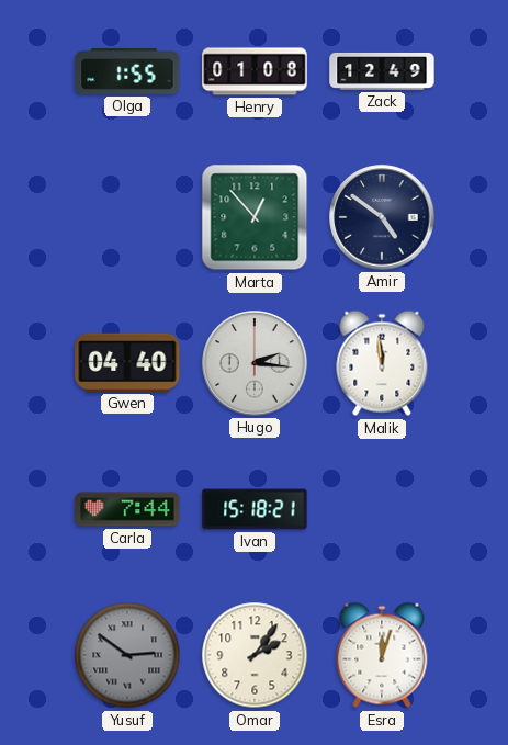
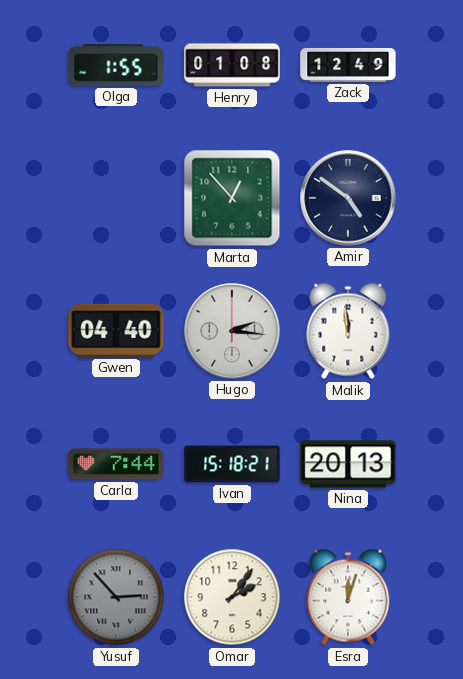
Nina: none -> 20:13
Yusuf: 2:51 -> 2:53
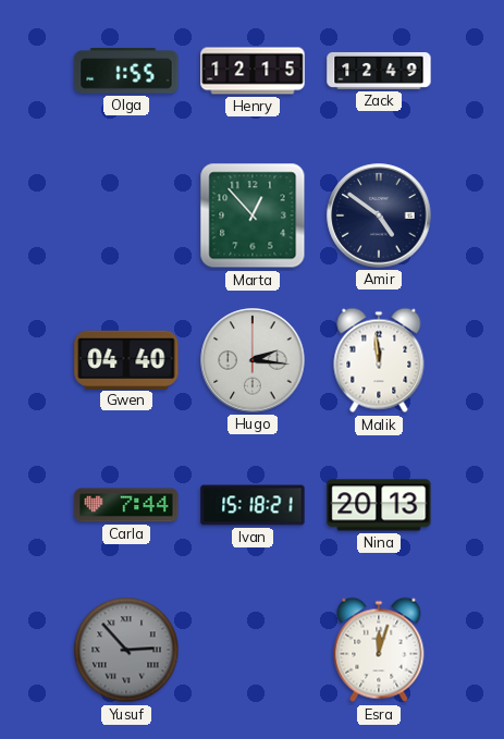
Henry: 01:08 -> 12:15
Omar: 2:06 -> none
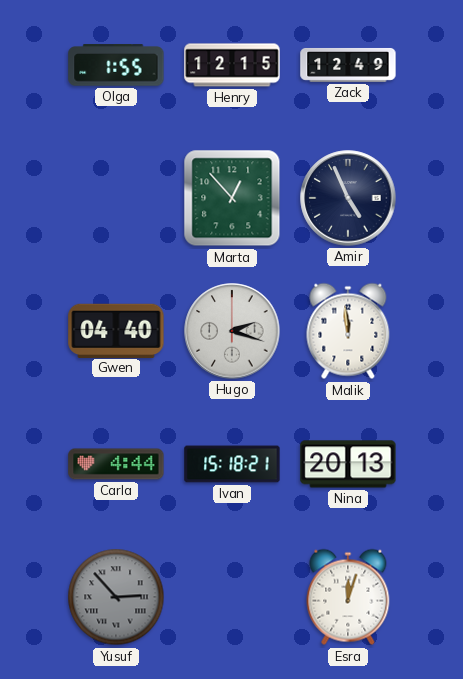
Amir: 4:51 -> 4:56
Hugo: 2:16 -> 2:18
Carla: 7:44 -> 4:44
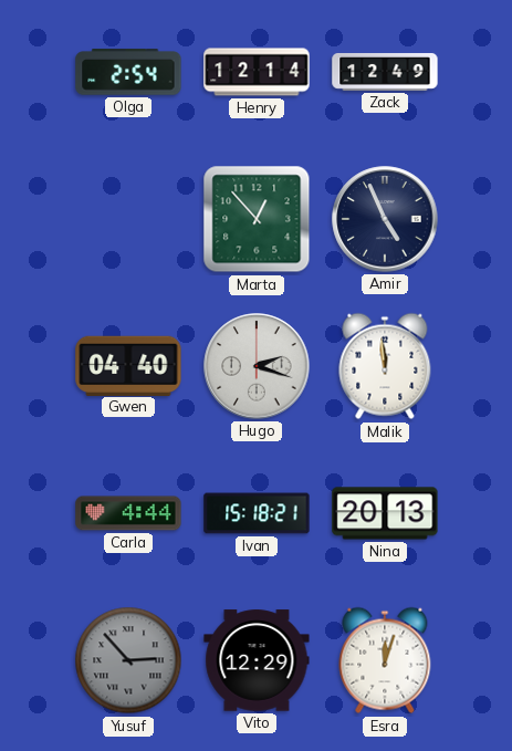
Olga: 1:55 -> 2:54
Henry: 12:15 -> 12:14
Vito: none -> 12:29
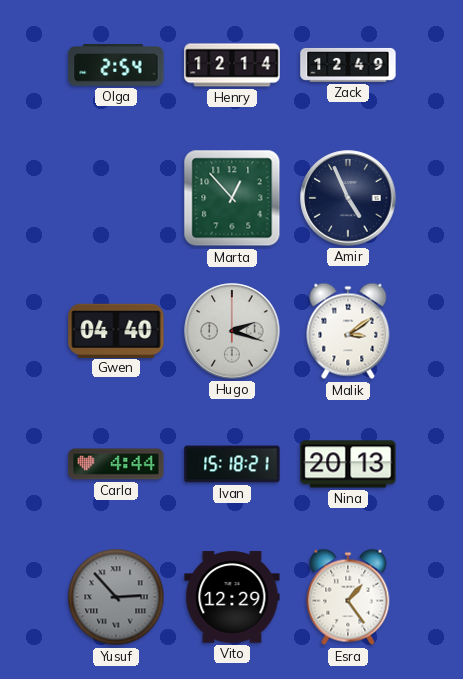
Malik: 11:59 -> 3:09
Esra: 12:03 -> 1:24
